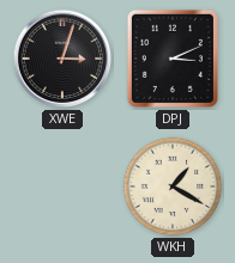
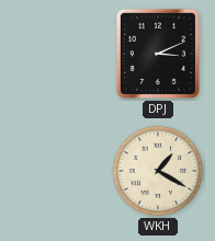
XWE: 3:03 -> none
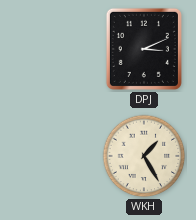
WKH: 1:20 -> 1:25
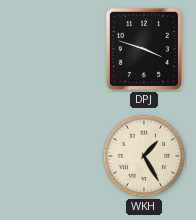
DPJ: 3:11 -> 3:48
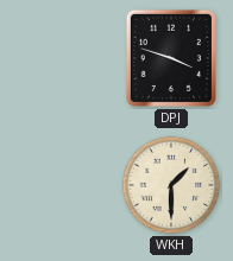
WKH: 1:25 -> 1:30
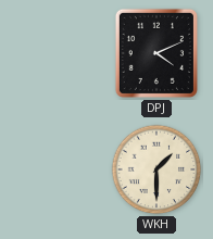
DPJ: 3:48 -> 4:11
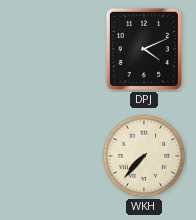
WKH: 1:30 -> 7:37
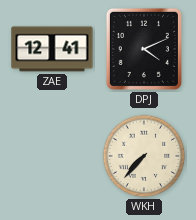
ZAE: none -> 12:41
